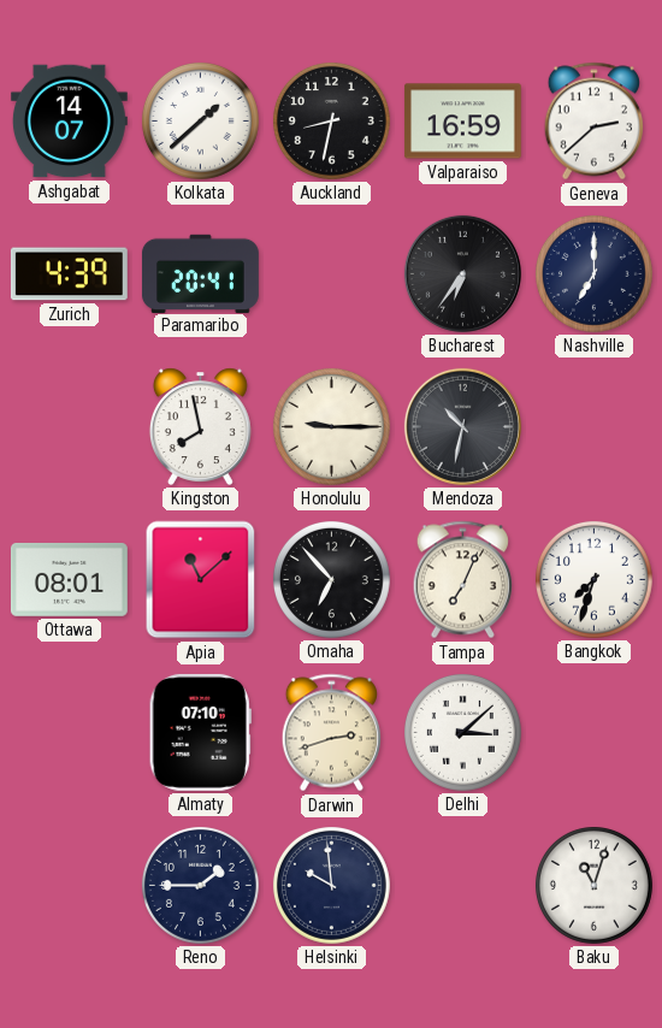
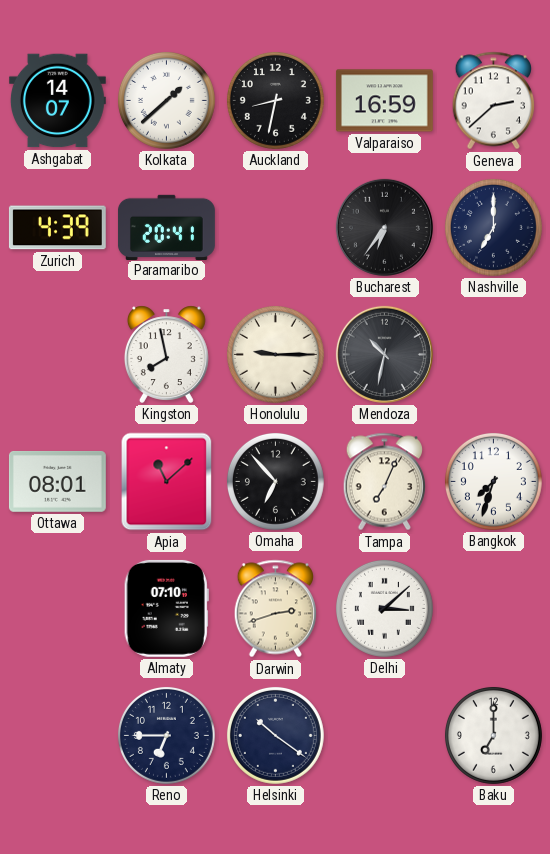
Reno: 1:45 -> 6:45
Helsinki: 9:59 -> 10:21
Baku: 11:03 -> 7:00
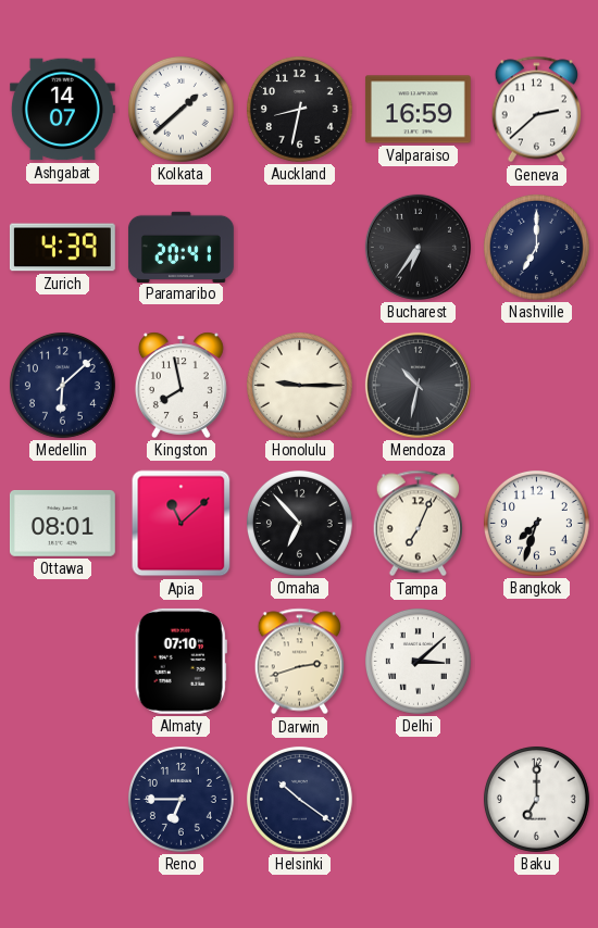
Medellin: none -> 6:08
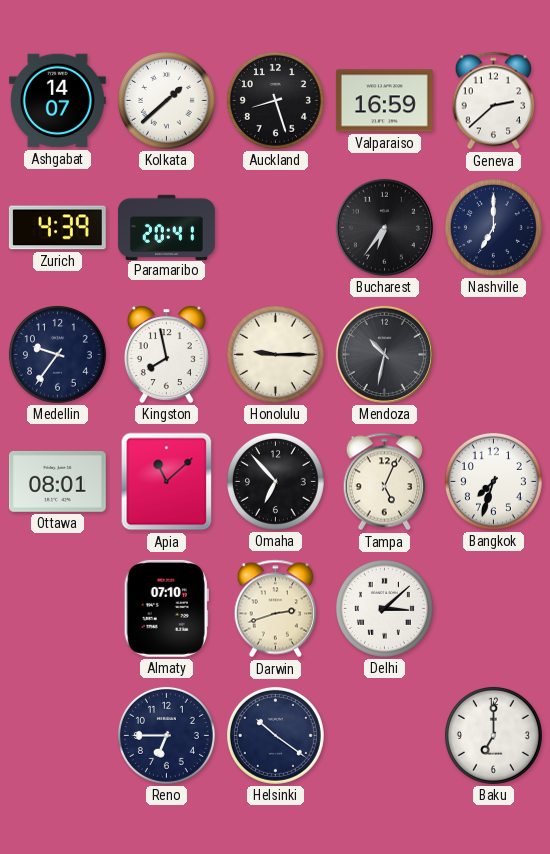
Auckland: 8:32 -> 8:27
Medellin: 6:08 -> 9:36
Tampa: 7:04 -> 5:04
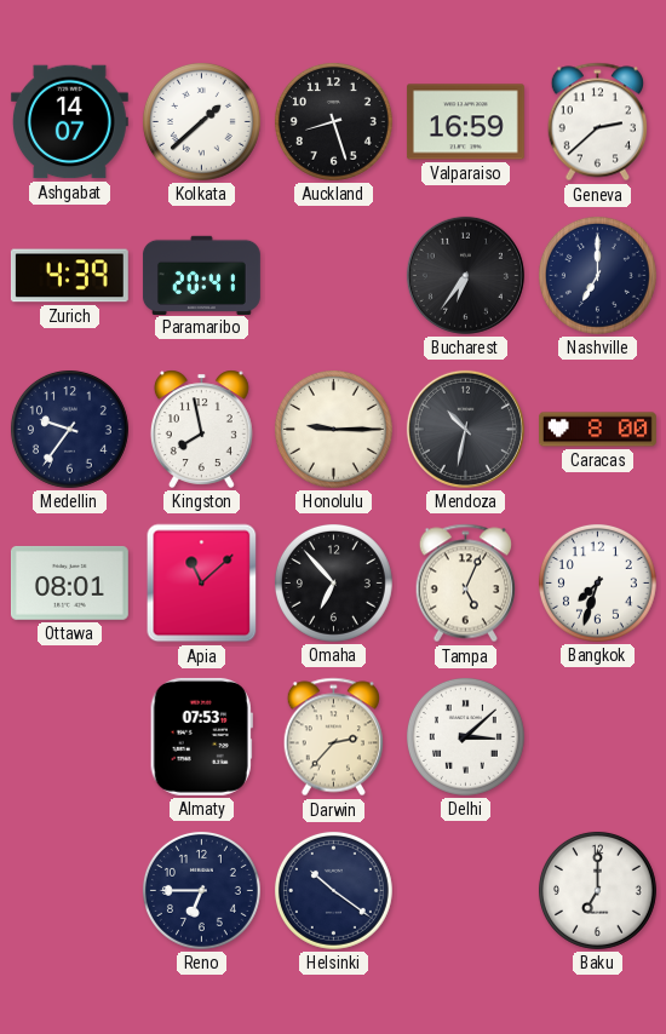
Caracas: none -> 8:00
Almaty: 07:10 -> 07:53
Darwin: 2:42 -> 2:37
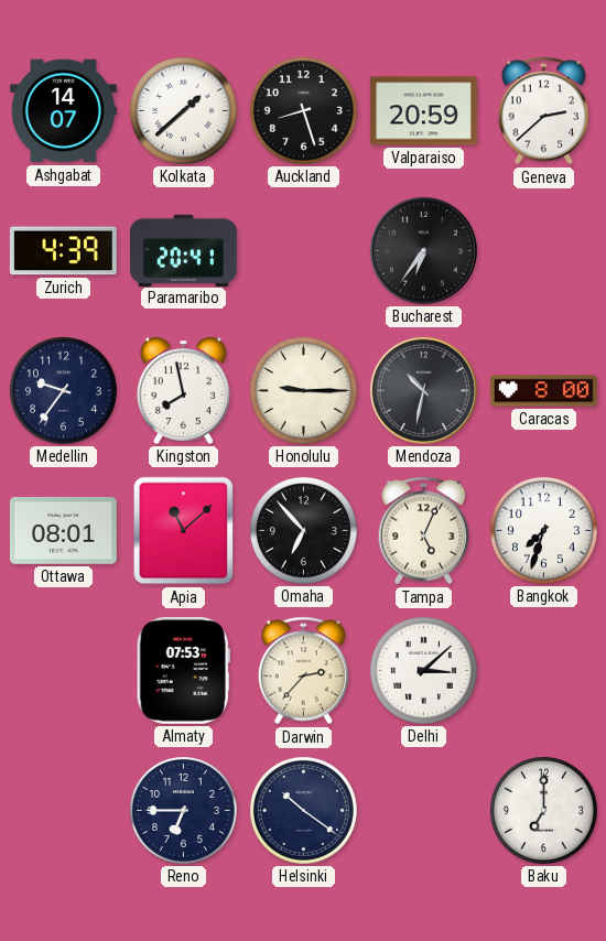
Valparaiso: 16:59 -> 20:59
Nashville: 7:00 -> none
